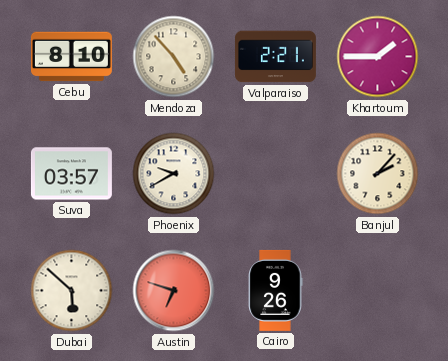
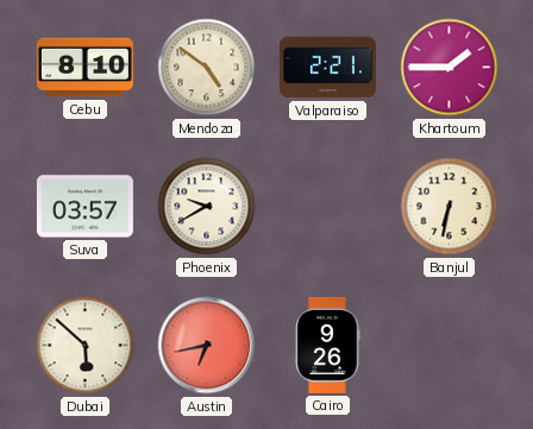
Mendoza: 4:53 -> 4:51
Banjul: 2:07 -> 6:32
Austin: 6:48 -> 6:43
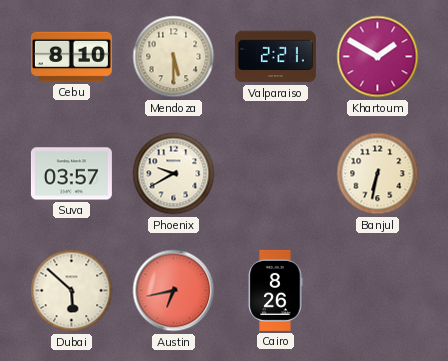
Mendoza: 4:51 -> 5:30
Khartoum: 1:45 -> 1:50
Cairo: 9:26 -> 8:26
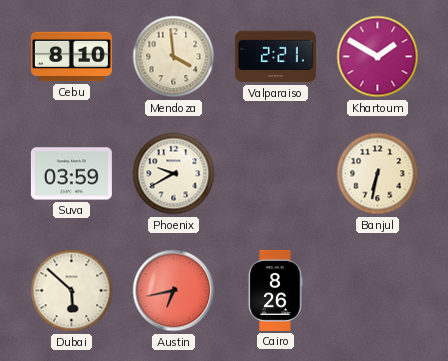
Mendoza: 5:30 -> 3:59
Suva: 03:57 -> 03:59
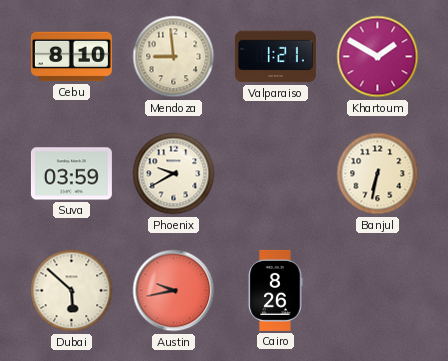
Mendoza: 3:59 -> 8:59
Valparaiso: 2:21 -> 1:21
Austin: 6:43 -> 9:43
